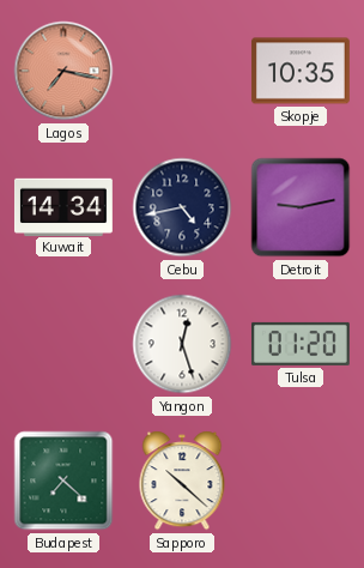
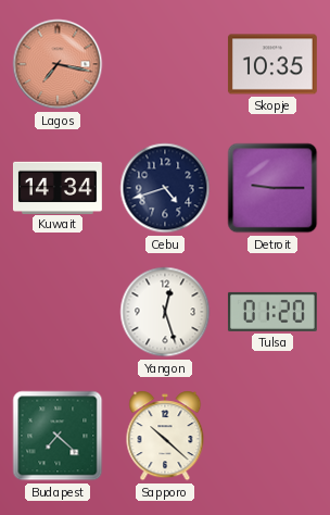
Cebu: 4:43 -> 4:42
Detroit: 9:13 -> 9:15
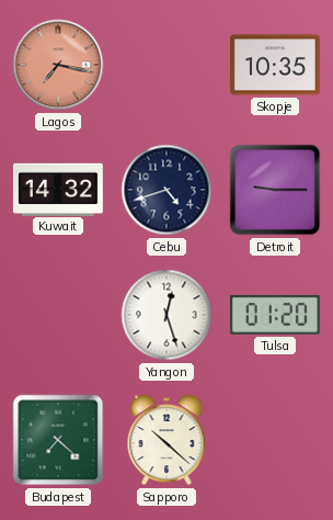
Kuwait: 14:34 -> 14:32
